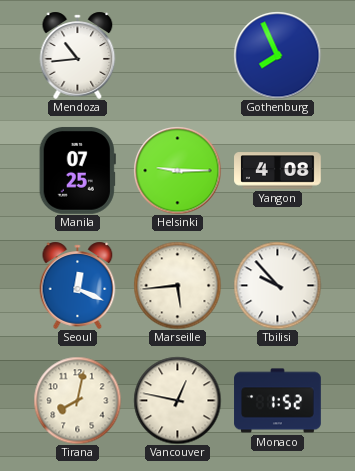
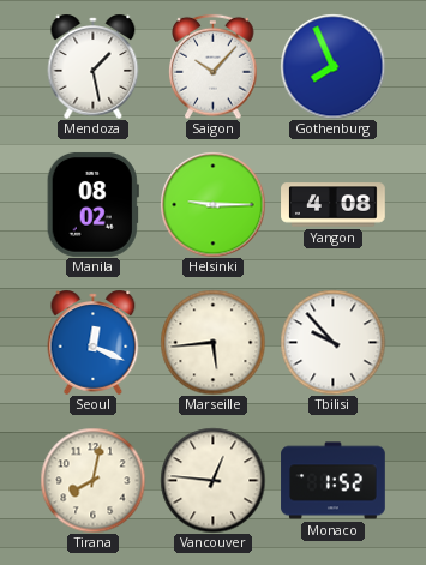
Mendoza: 10:44 -> 1:28
Saigon: none -> 10:07
Manila: 07:25 -> 08:02
Vancouver: 12:47 -> 12:46
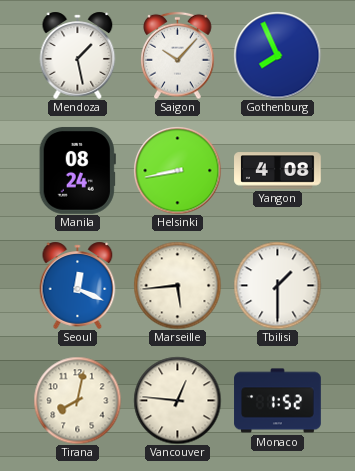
Manila: 08:02 -> 08:24
Helsinki: 9:15 -> 8:43
Tbilisi: 9:53 -> 1:30
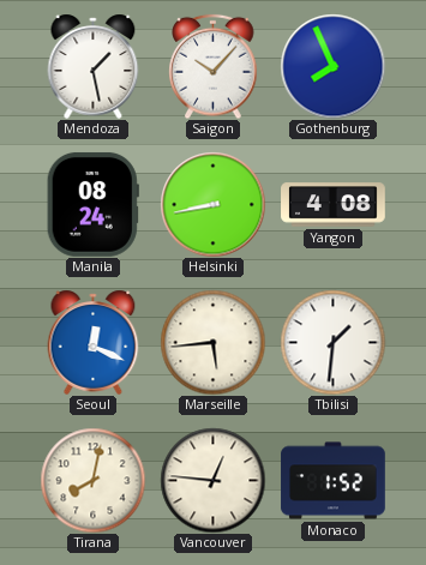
Tbilisi: 1:30 -> 1:31
